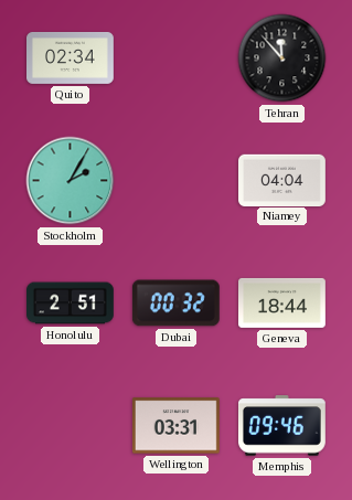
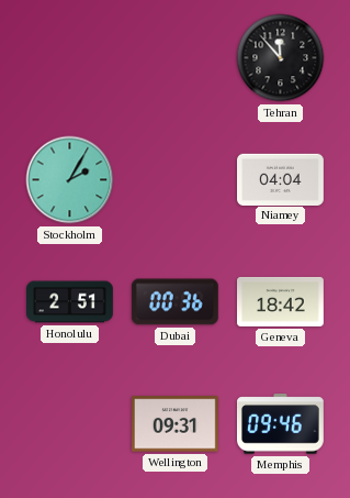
Quito: 02:34 -> none
Dubai: 00:32 -> 00:36
Geneva: 18:44 -> 18:42
Wellington: 03:31 -> 09:31
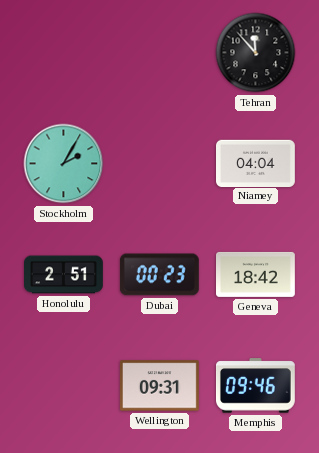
Dubai: 00:36 -> 00:23
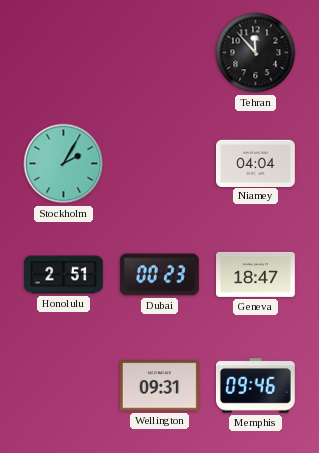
Geneva: 18:42 -> 18:47
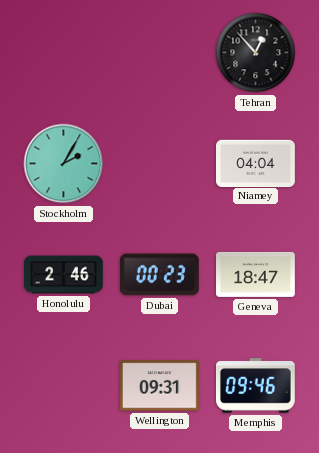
Tehran: 11:53 -> 12:53
Honolulu: 2:51 -> 2:46
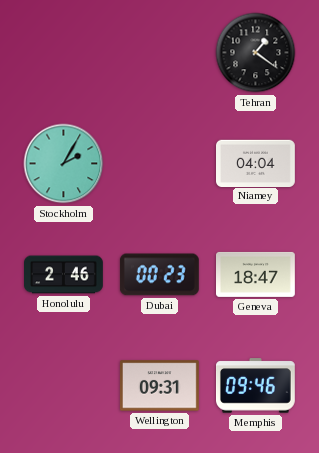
Tehran: 12:53 -> 1:21
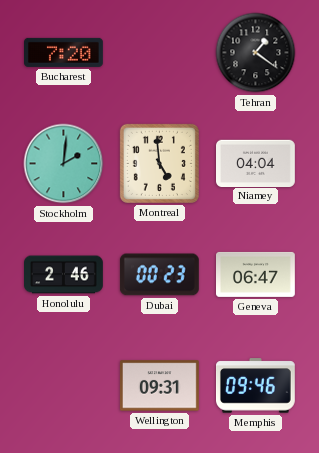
Bucharest: none -> 7:20
Stockholm: 2:05 -> 2:01
Montreal: none -> 4:59
Geneva: 18:47 -> 06:47
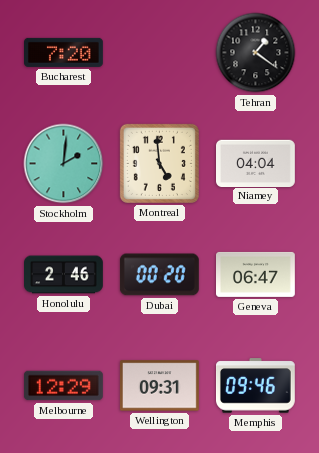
Dubai: 00:23 -> 00:20
Melbourne: none -> 12:29
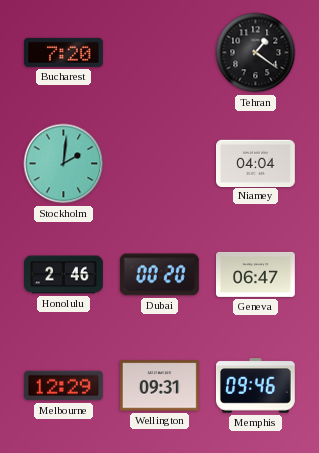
Montreal: 4:59 -> none
